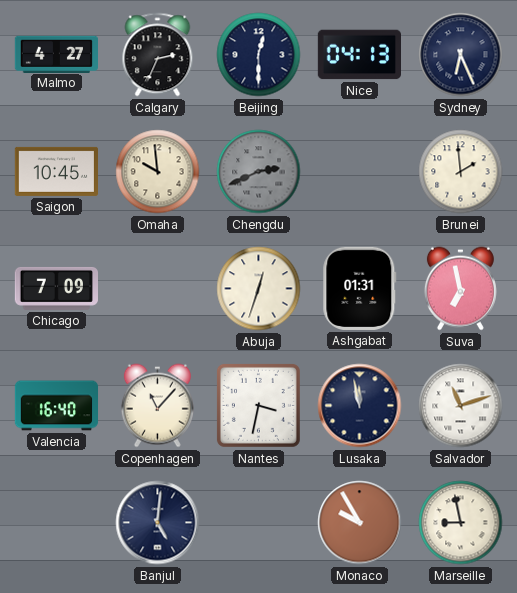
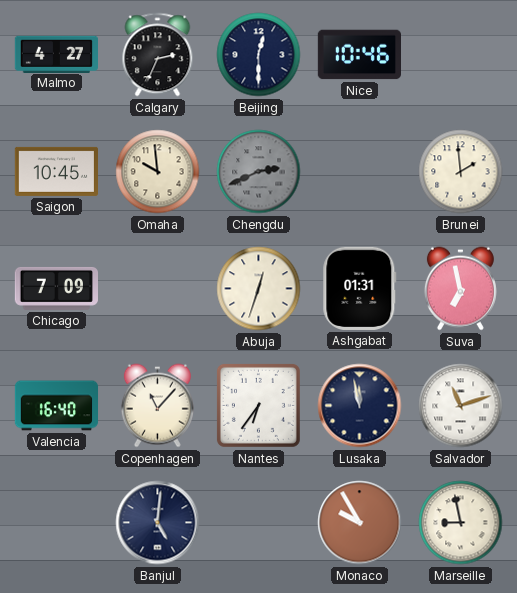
Nice: 04:13 -> 10:46
Sydney: 6:26 -> none
Nantes: 3:32 -> 6:36
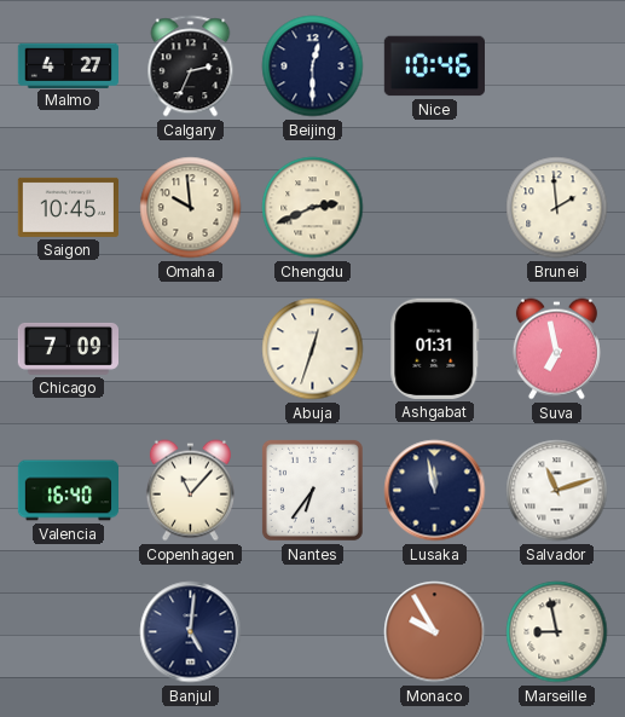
Chengdu dial: grey -> cream
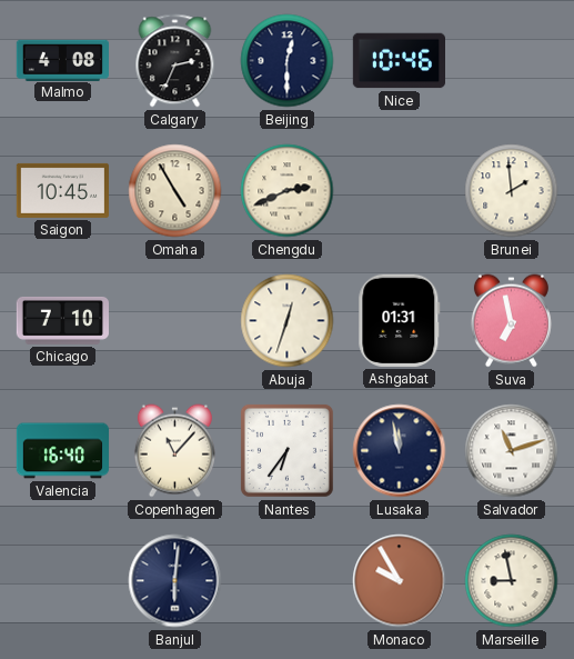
Malmo: 4:27 -> 4:08
Omaha: 9:59 -> 4:55
Chicago: 7:09 -> 7:10
Banjul: 5:01 -> 6:01
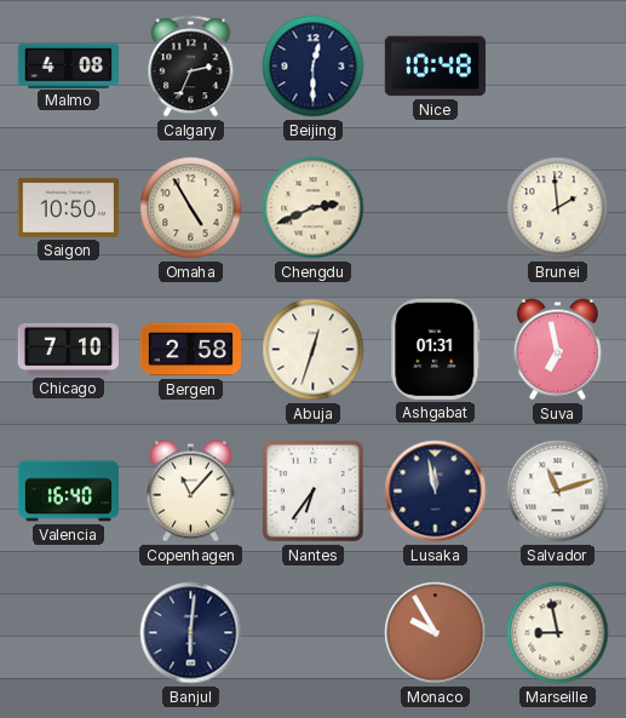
Nice: 10:46 -> 10:48
Saigon: 10:45 -> 10:50
Bergen: none -> 2:58
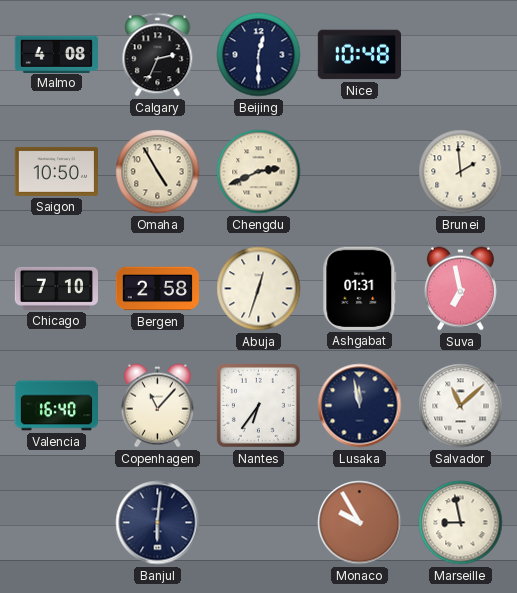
Salvador: 11:12 -> 11:08
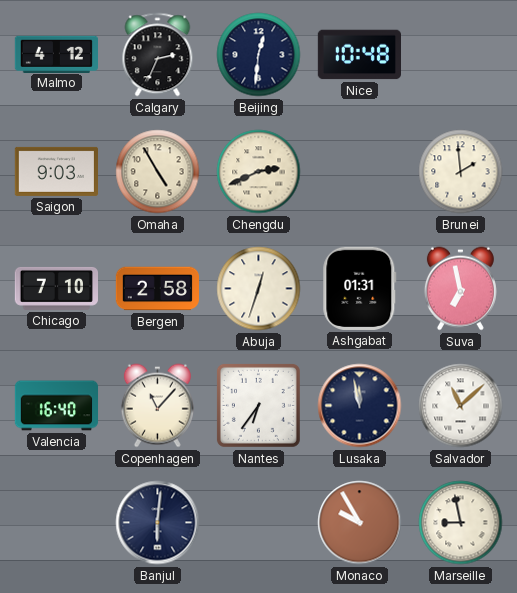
Malmo: 4:08 -> 4:12
Beijing: 12:30 -> 12:31
Saigon: 10:50 -> 9:03
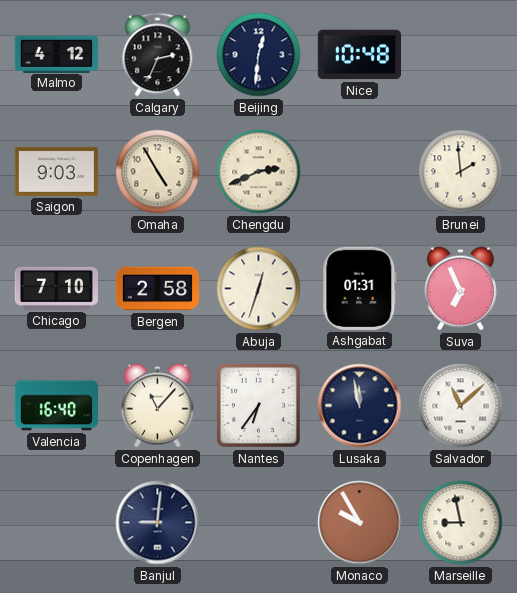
Suva: 6:58 -> 6:56
Banjul: 6:01 -> 9:01
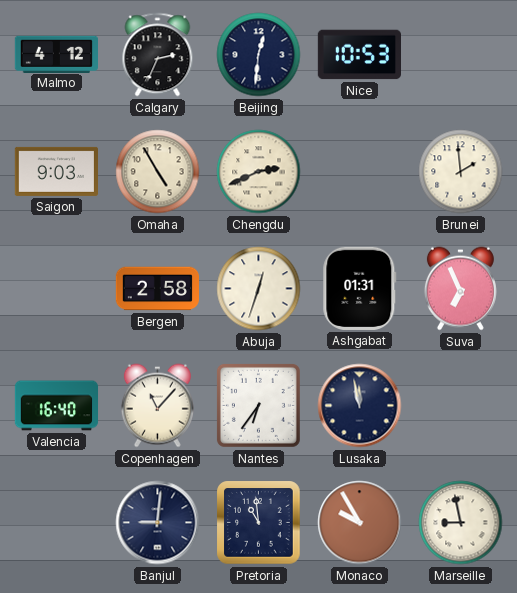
Nice: 10:48 -> 10:53
Chicago: 7:10 -> none
Salvador: 11:08 -> none
Pretoria: none -> 10:59
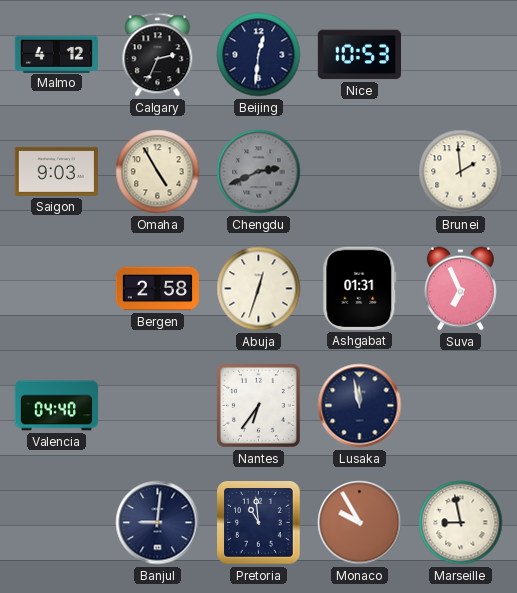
Chengdu dial: cream -> grey
Valencia: 16:40 -> 04:40
Copenhagen: 11:07 -> none
